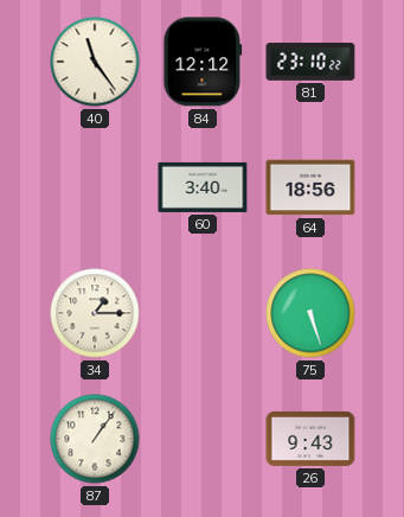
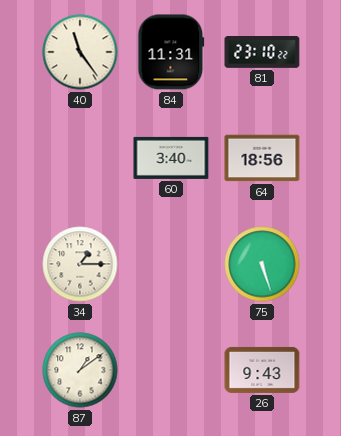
84: 12:12 -> 11:31
87: 1:06 -> 1:09
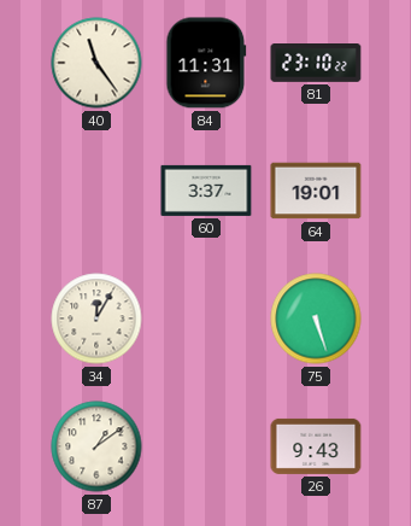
60: 3:40 -> 3:37
64: 18:56 -> 19:01
34: 1:15 -> 12:05
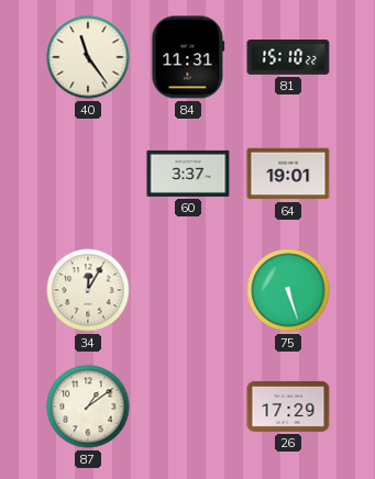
81: 23:10 -> 15:10
26: 9:43 -> 17:29
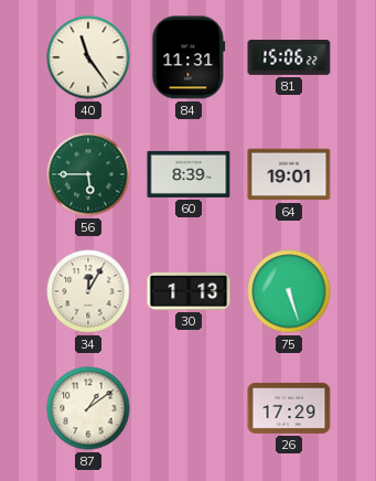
81: 15:10 -> 15:06
56: none -> 5:45
60: 3:37 -> 8:39
30: none -> 1:13
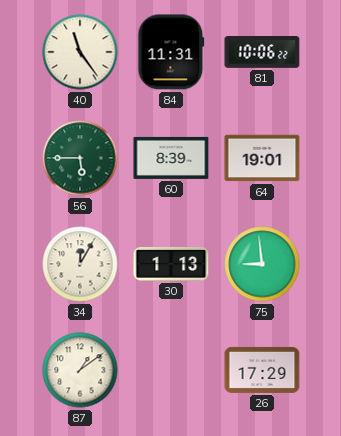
81: 15:06 -> 10:06
75: 5:27 -> 8:59
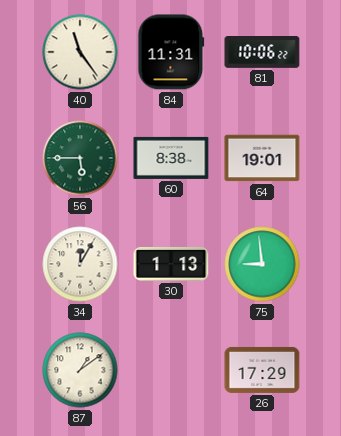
60: 8:39 -> 8:38
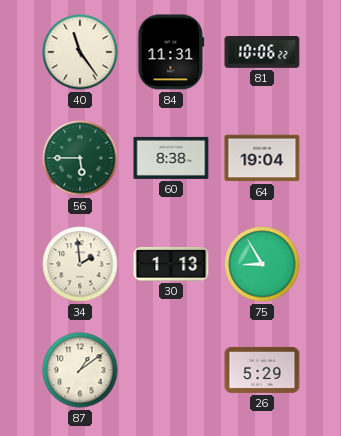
64: 19:01 -> 19:04
34: 12:05 -> 1:59
75: 8:59 -> 8:55
26: 17:29 -> 5:29
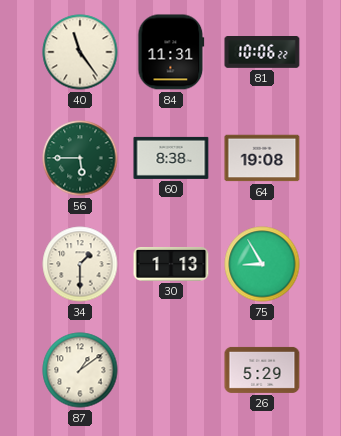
64: 19:04 -> 19:08
34: 1:59 -> 1:30
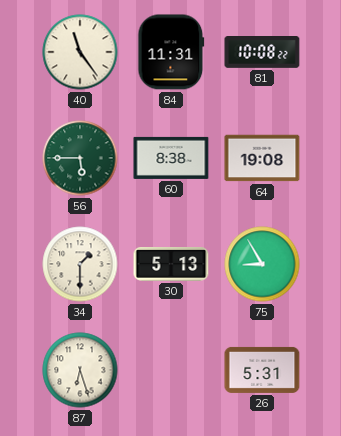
81: 10:06 -> 10:08
30: 1:13 -> 5:13
87: 1:09 -> 6:27
26: 5:29 -> 5:31
